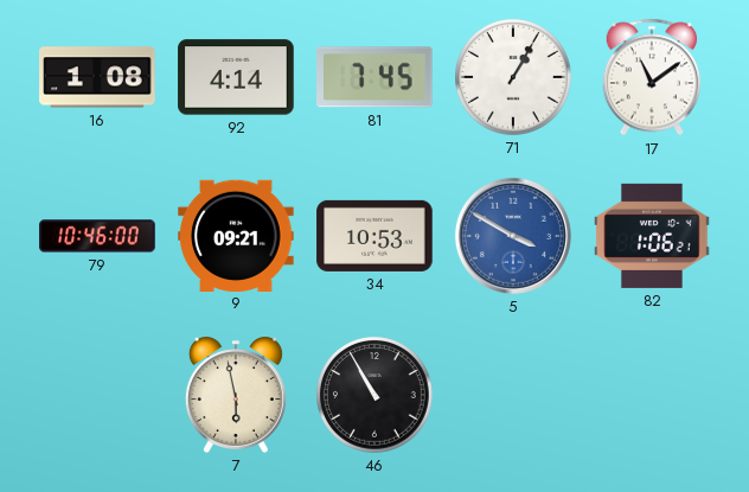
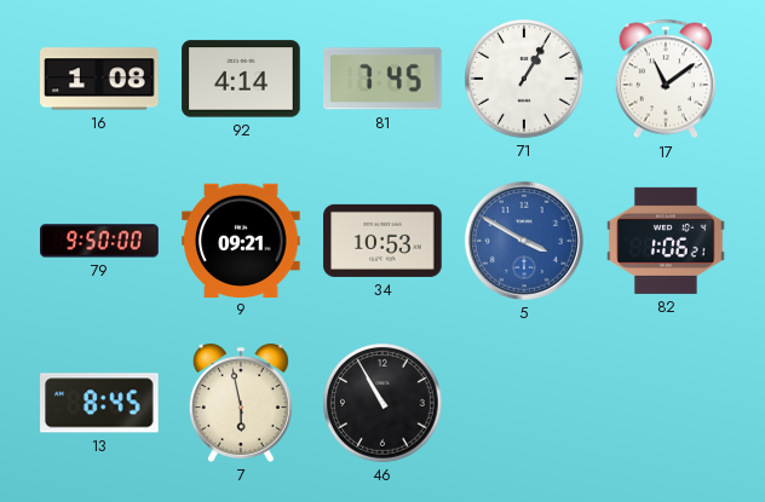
79: 10:46 -> 9:50
13: none -> 8:45
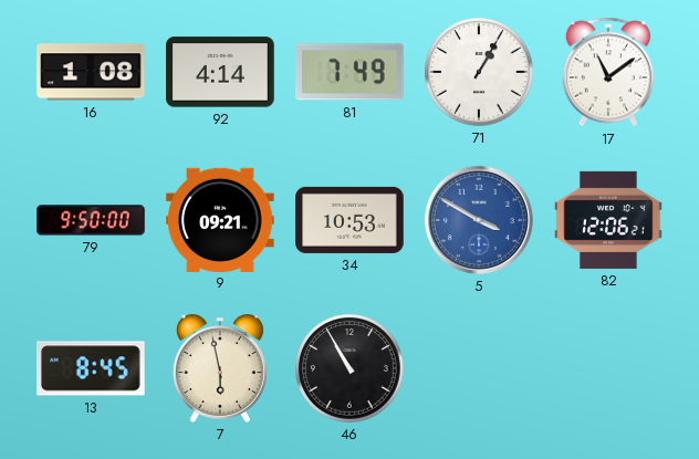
81: 7:45 -> 7:49
82: 1:06 -> 12:06
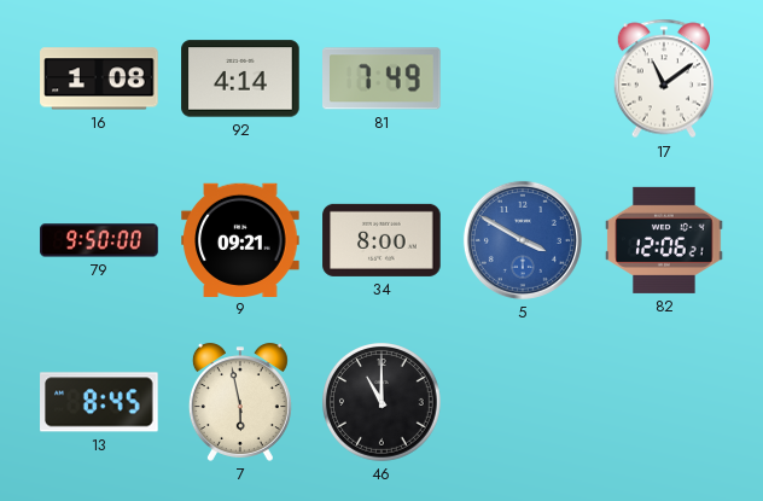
71: 1:05 -> none
34: 10:53 -> 8:00
46: 10:55 -> 11:00
